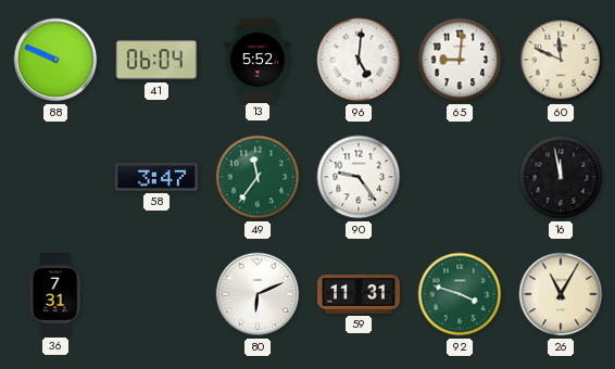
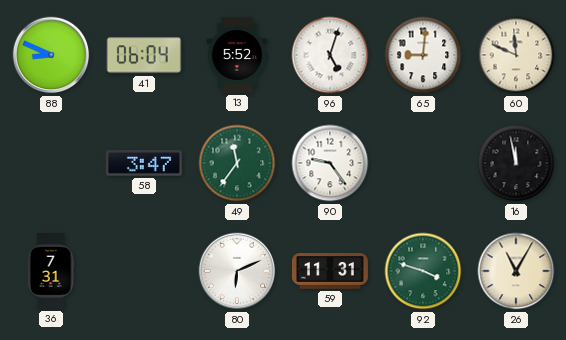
88: 9:49 -> 8:49
96: 5:01 -> 5:03
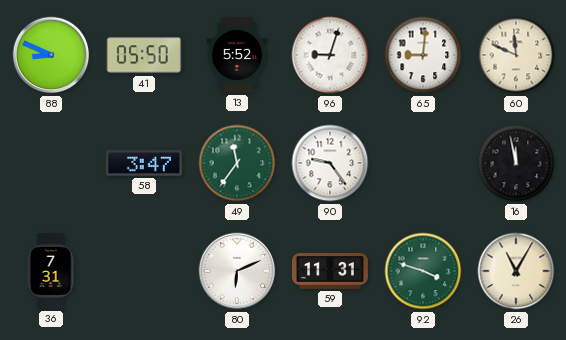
41: 06:04 -> 05:50
96: 5:03 -> 9:03
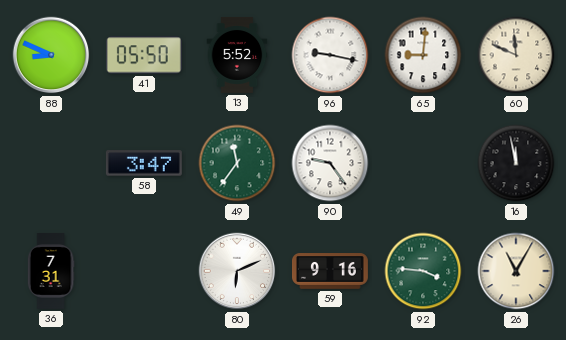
96: 9:03 -> 9:17
59: 11:31 -> 9:16
92: 3:48 -> 3:46
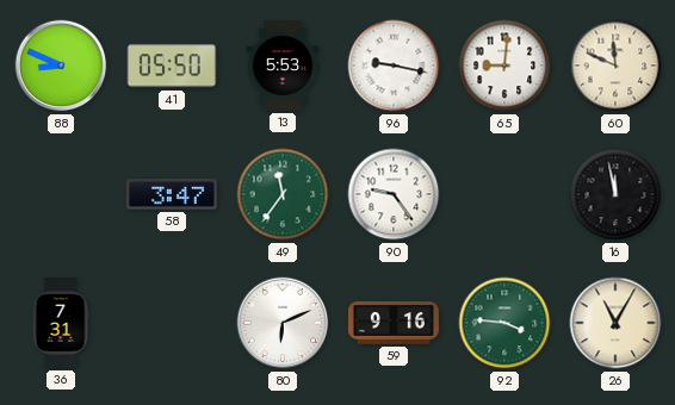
13: 5:52 -> 5:53
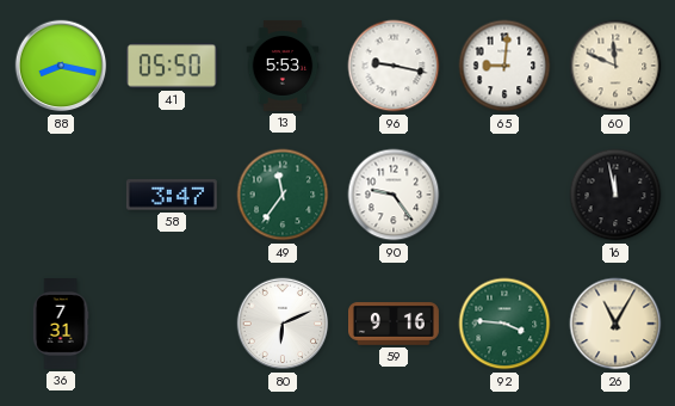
88: 8:49 -> 8:17
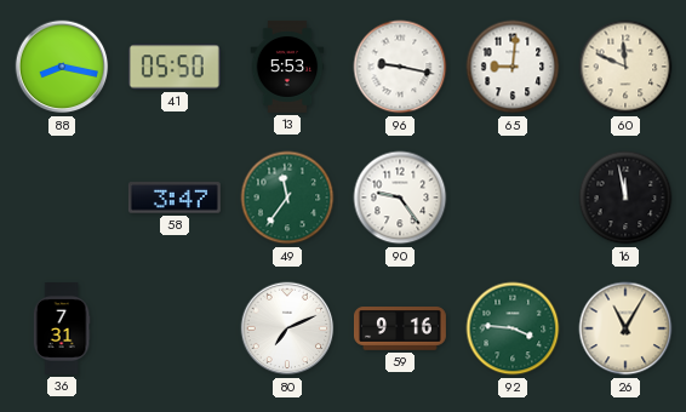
80: 6:11 -> 7:11
